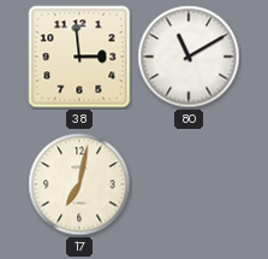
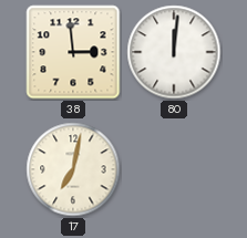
80: 11:10 -> 12:01
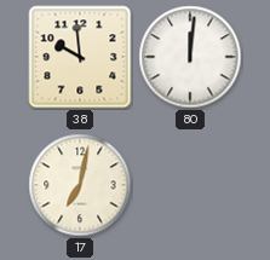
38: 2:59 -> 9:59
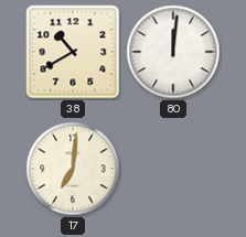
38: 9:59 -> 10:40
17: 7:02 -> 7:01
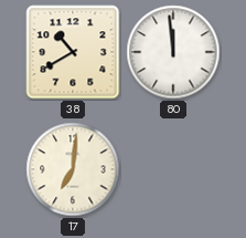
80: 12:01 -> 11:59
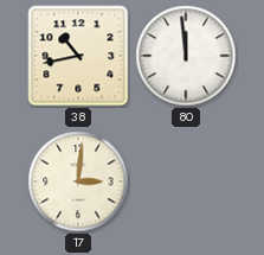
38: 10:40 -> 10:43
17: 7:01 -> 3:01
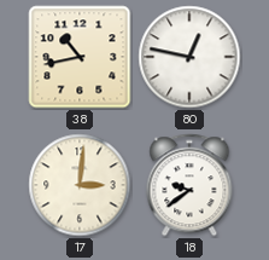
80: 11:59 -> 12:47
18: none -> 9:39
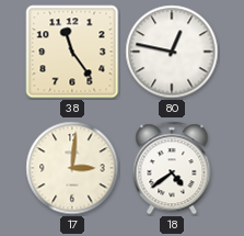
38: 10:43 -> 11:24
18: 9:39 -> 4:39
